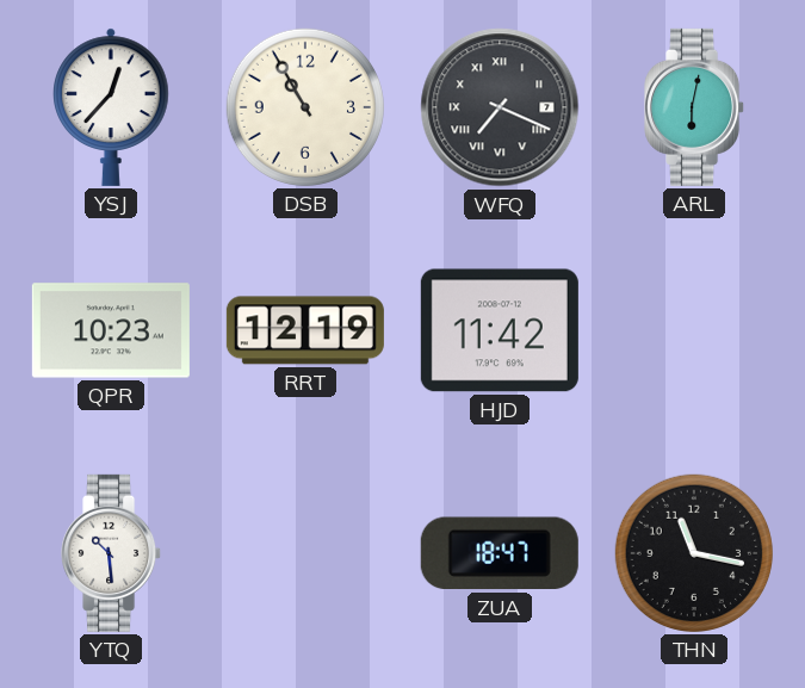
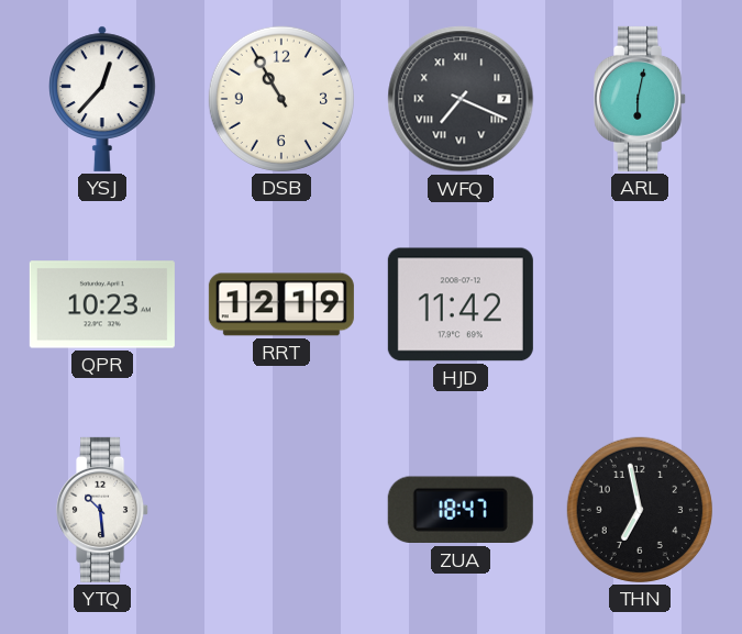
THN: 11:17 -> 6:58
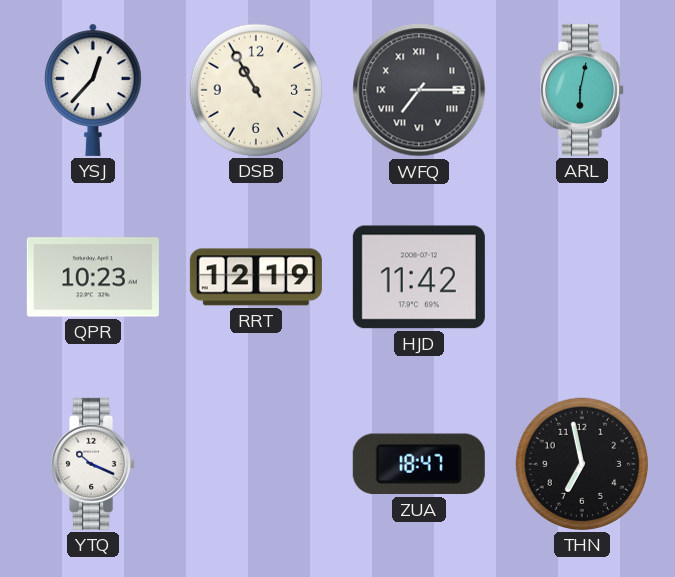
WFQ: 7:19 -> 7:15
YTQ: 10:29 -> 10:19
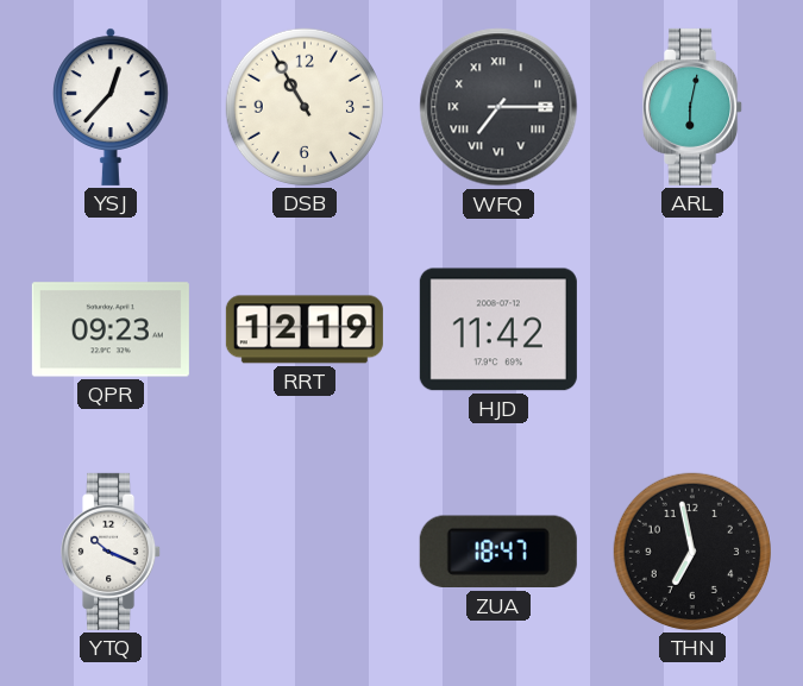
QPR: 10:23 -> 09:23
